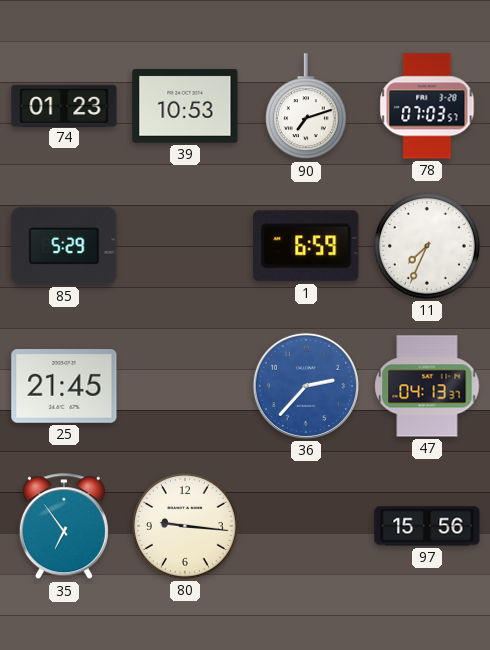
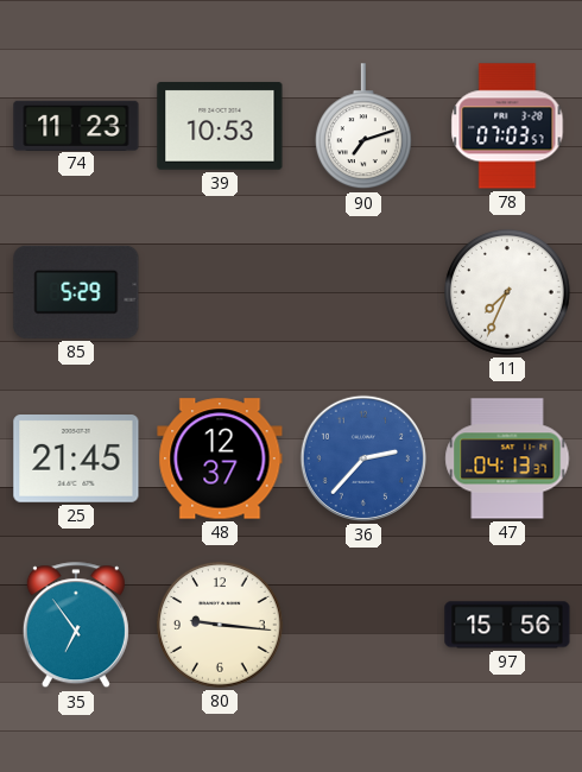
74: 01:23 -> 11:23
1: 6:59 -> none
48: none -> 12:37
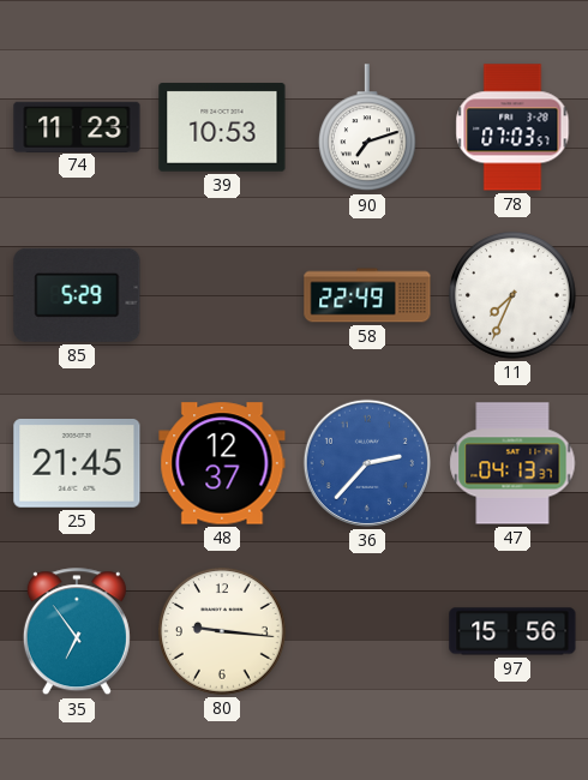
58: none -> 22:49
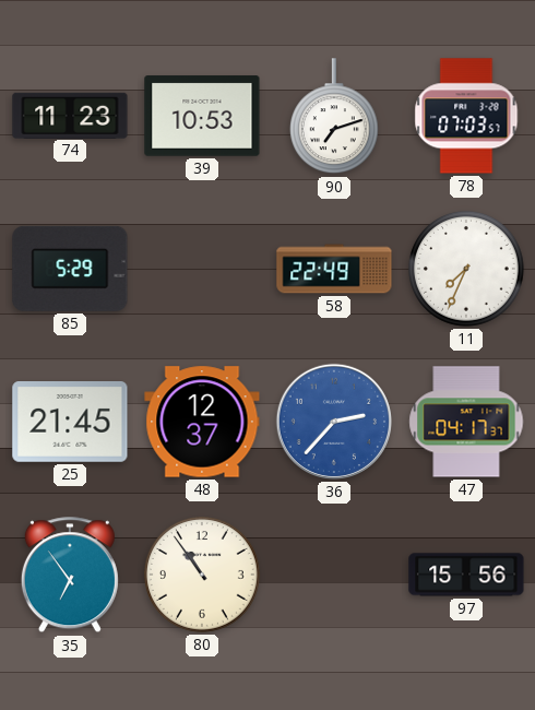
47: 04:13 -> 04:17
80: 9:16 -> 10:54
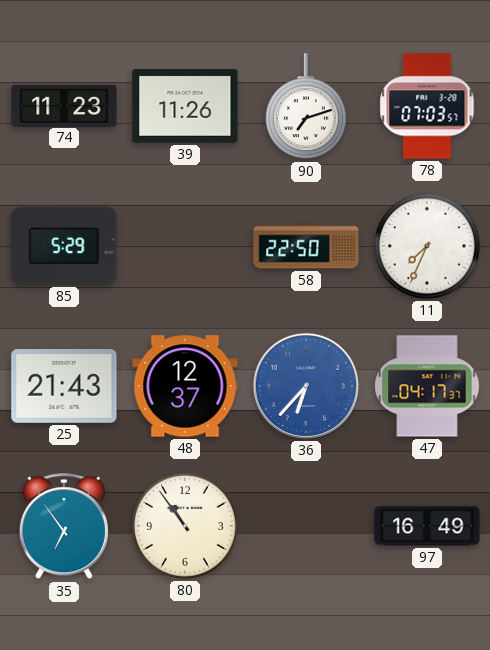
39: 10:53 -> 11:26
58: 22:49 -> 22:50
25: 21:45 -> 21:43
36: 2:37 -> 6:37
97: 15:56 -> 16:49
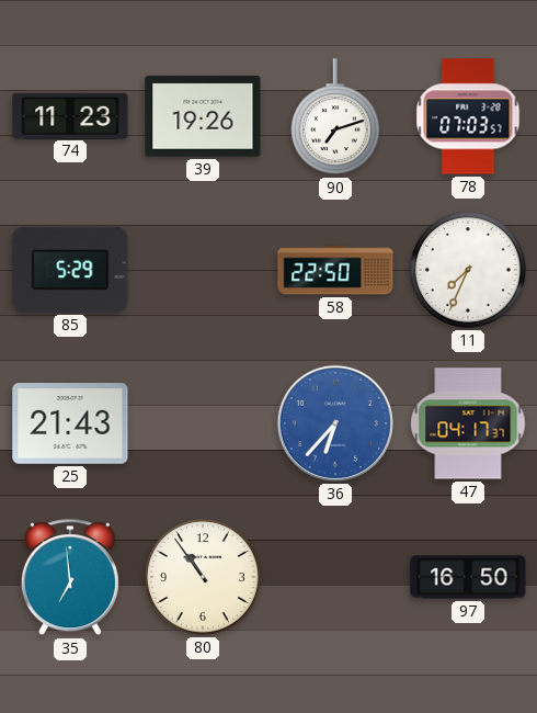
39: 11:26 -> 19:26
48: 12:37 -> none
35: 6:54 -> 6:59
97: 16:49 -> 16:50
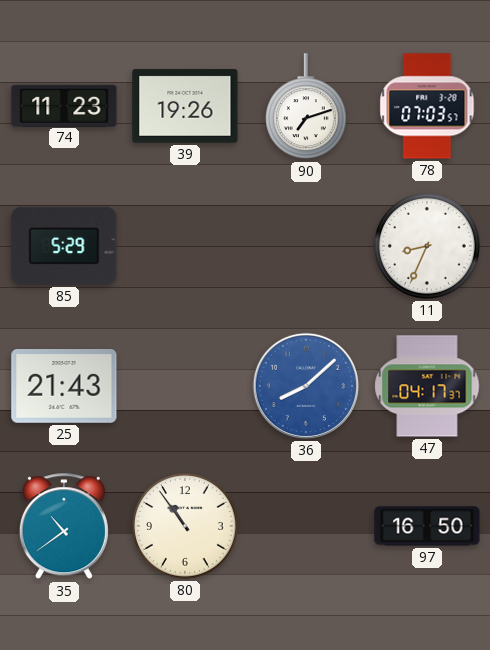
58: 22:50 -> none
11: 7:34 -> 8:34
36: 6:37 -> 8:08
35: 6:59 -> 10:39
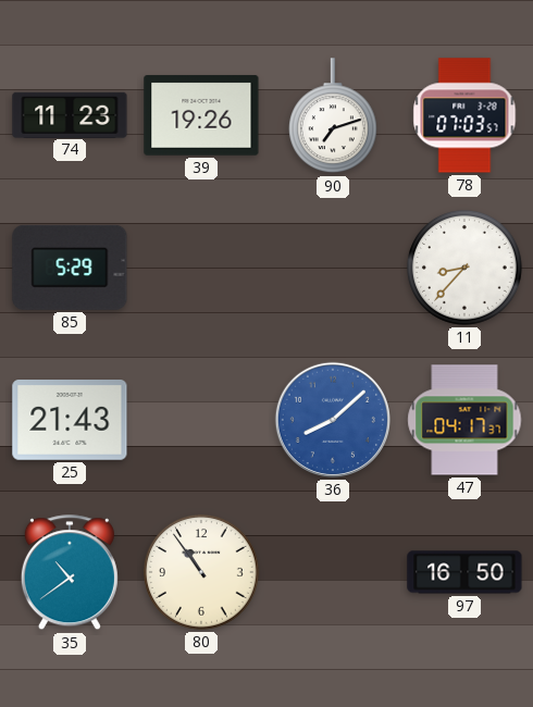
11: 8:34 -> 8:37
